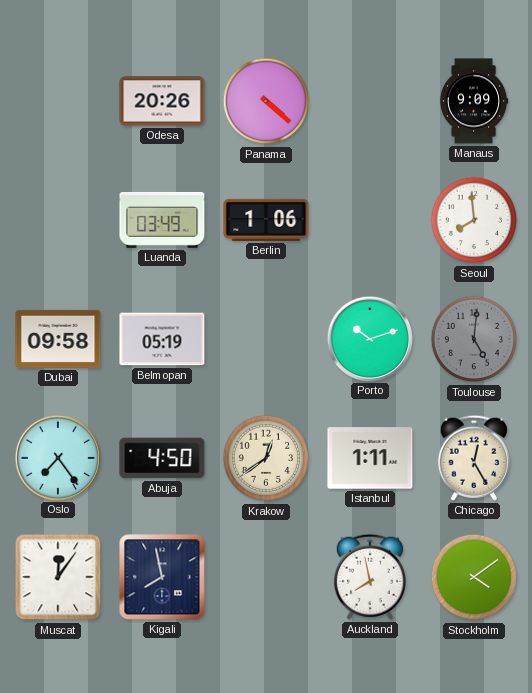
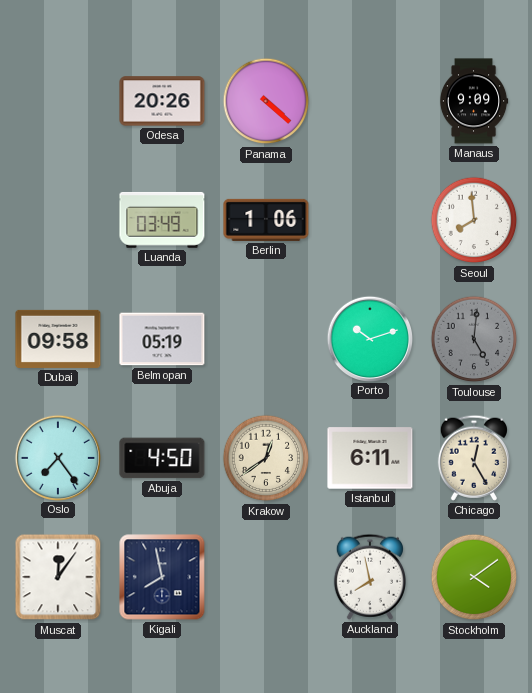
Istanbul: 1:11 -> 6:11
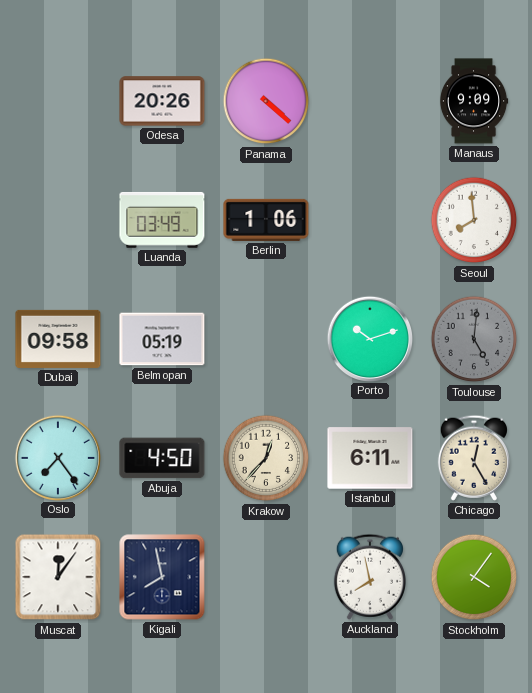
Krakow: 12:39 -> 12:37
Stockholm: 4:09 -> 4:06
